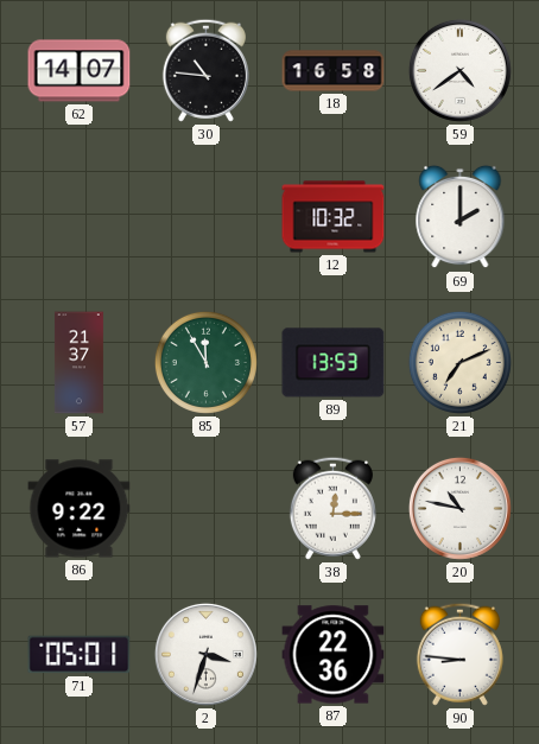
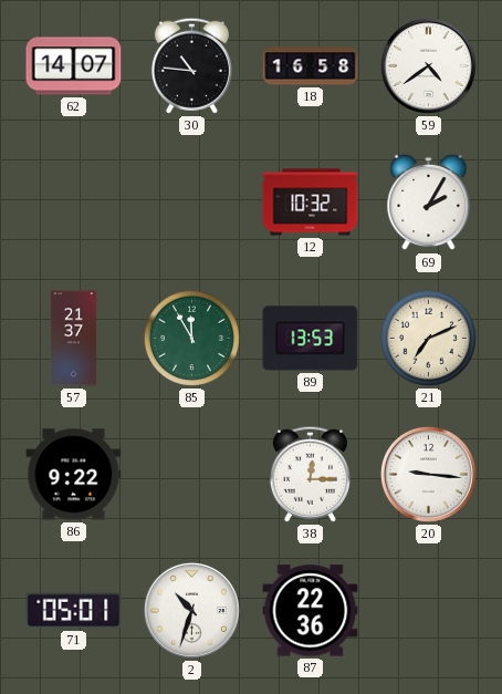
69: 2:00 -> 2:05
20: 10:47 -> 9:16
2: 3:33 -> 10:33
90: 8:46 -> none
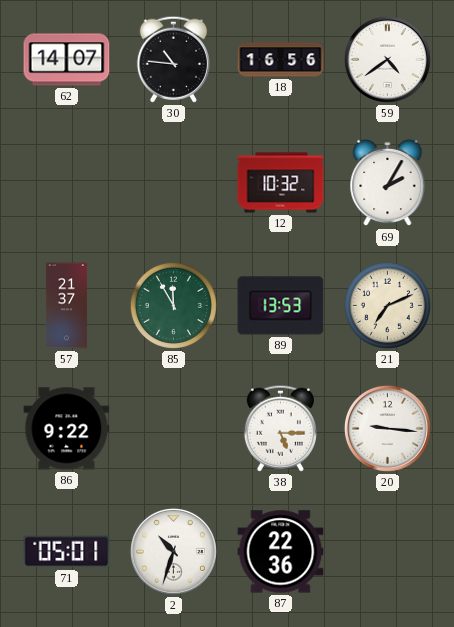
18: 16:58 -> 16:56
38: 12:15 -> 5:15
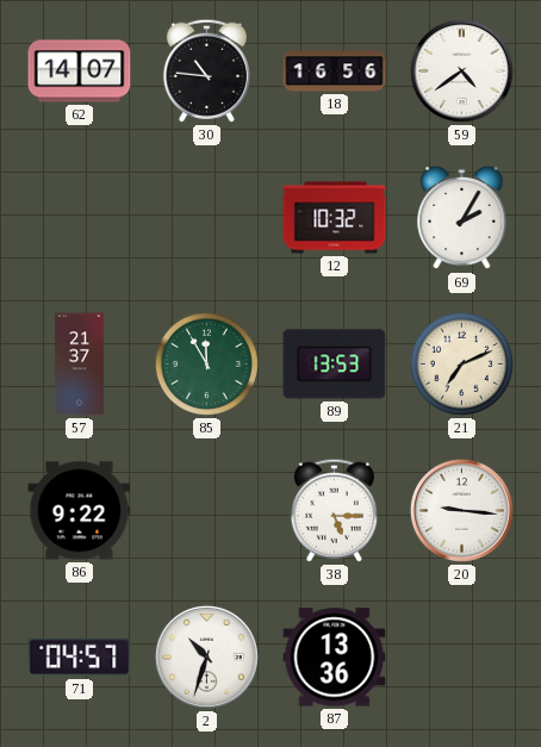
71: 05:01 -> 04:57
87: 22:36 -> 13:36
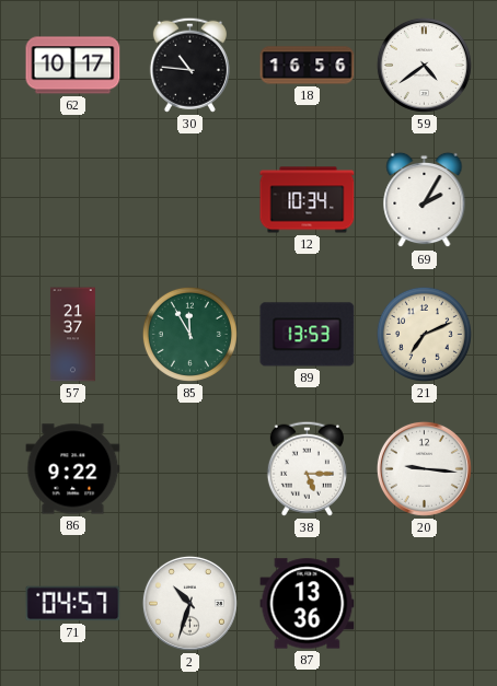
62: 14:07 -> 10:17
12: 10:32 -> 10:34
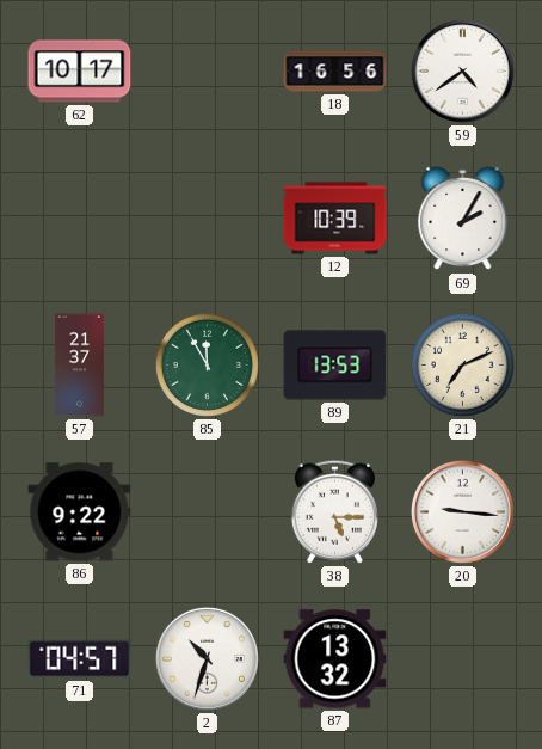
30: 10:46 -> none
12: 10:34 -> 10:39
87: 13:36 -> 13:32
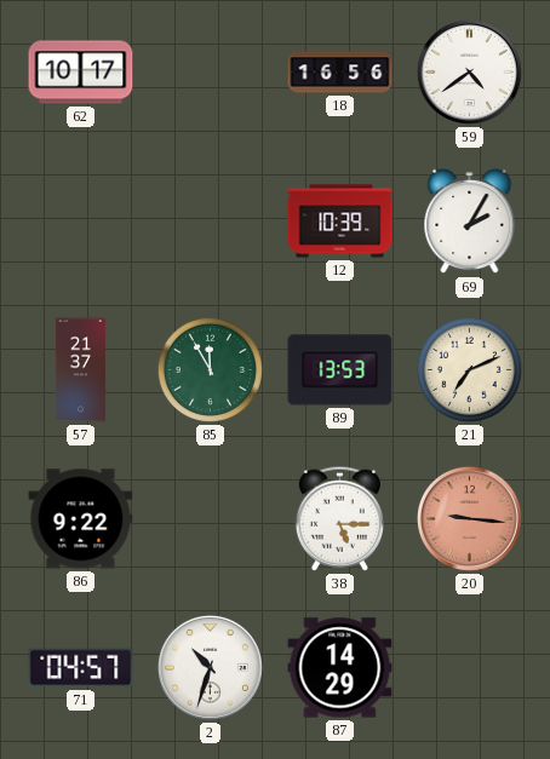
20 dial: white -> salmon
87: 13:32 -> 14:29
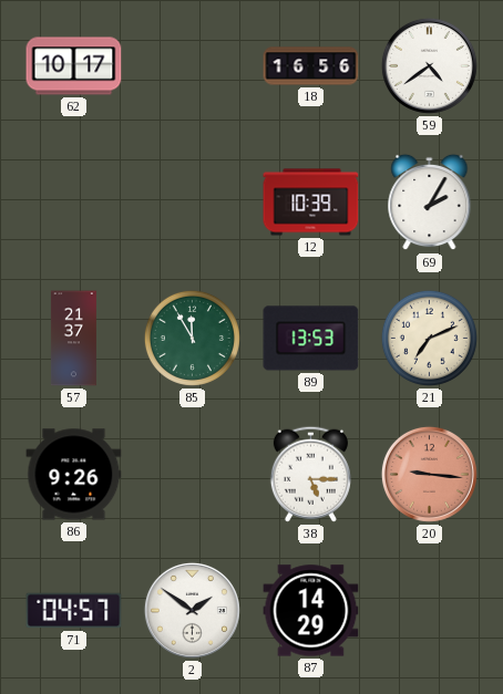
86: 9:22 -> 9:26
2: 10:33 -> 1:51
